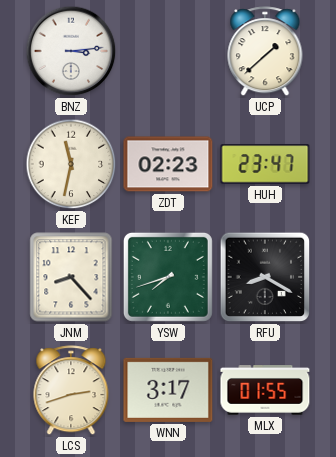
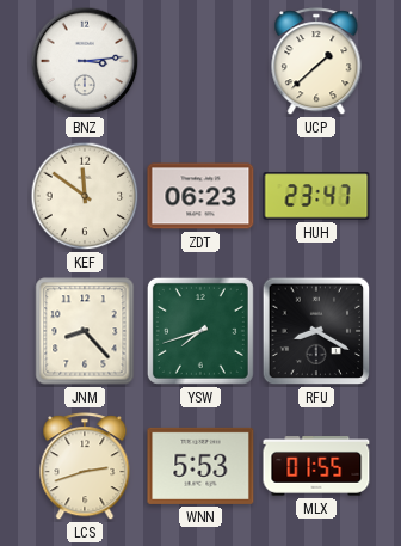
KEF: 11:32 -> 11:51
ZDT: 02:23 -> 06:23
WNN: 3:17 -> 5:53
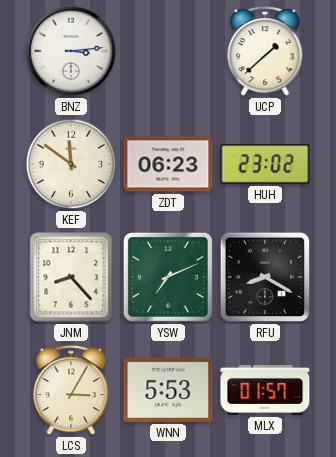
HUH: 23:47 -> 23:02
YSW: 7:42 -> 7:11
LCS: 2:42 -> 3:05
MLX: 01:55 -> 01:57
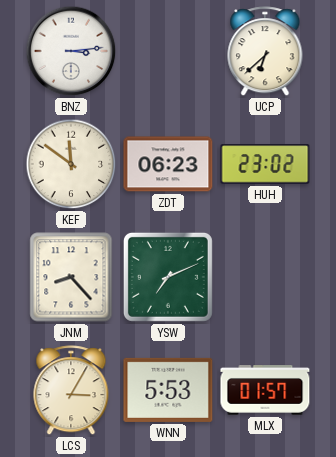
UCP: 1:38 -> 6:38
RFU: 8:20 -> none
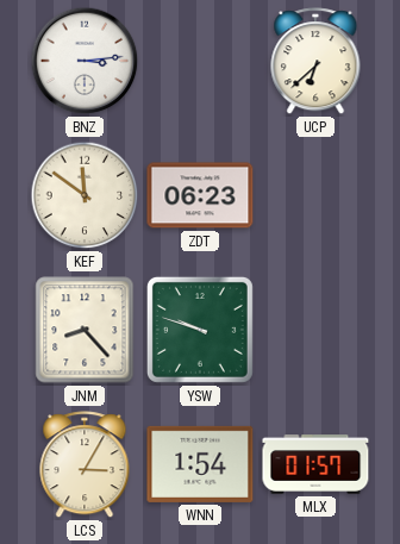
HUH: 23:02 -> none
YSW: 7:11 -> 9:48
WNN: 5:53 -> 1:54
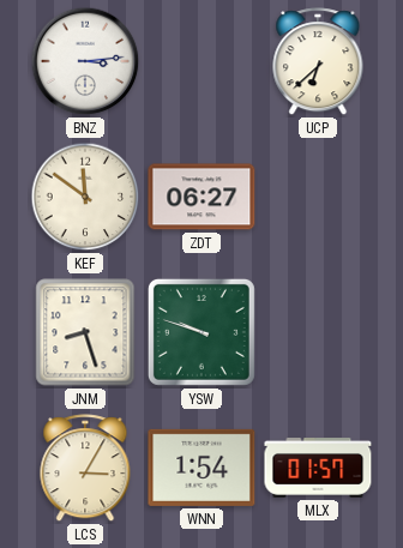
ZDT: 06:23 -> 06:27
JNM: 8:23 -> 8:27
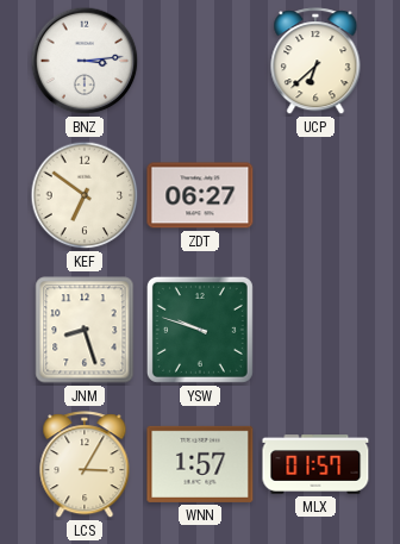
KEF: 11:51 -> 6:51
WNN: 1:54 -> 1:57
